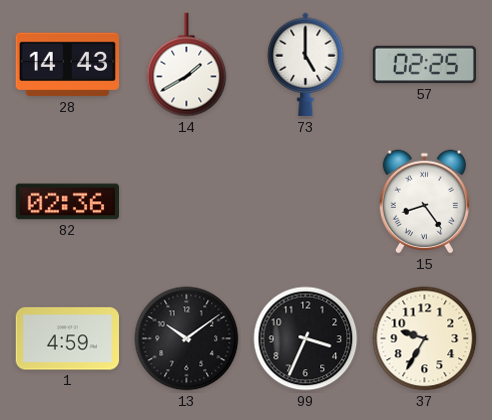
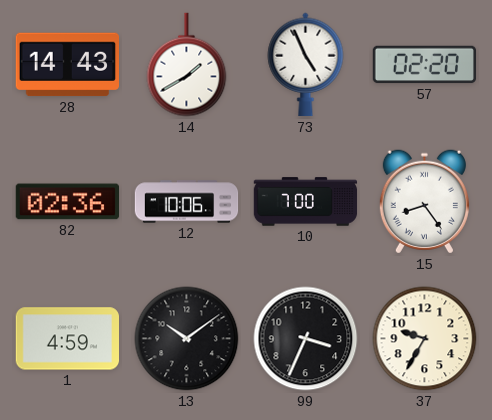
73: 5:00 -> 4:56
57: 02:25 -> 02:20
12: none -> 10:06
10: none -> 7:00
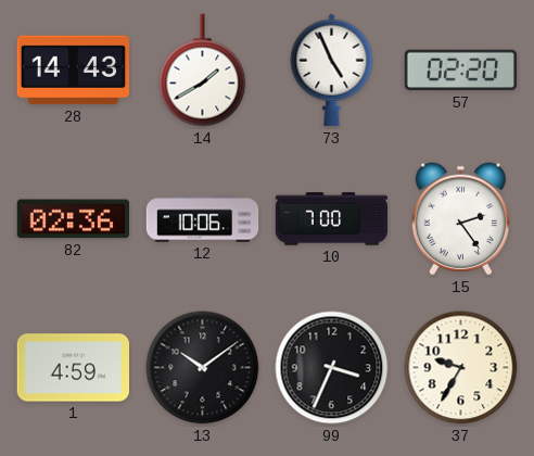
15: 8:24 -> 2:24
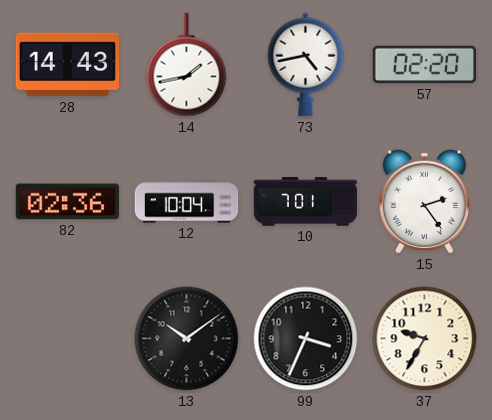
14: 1:40 -> 1:43
73: 4:56 -> 4:43
12: 10:06 -> 10:04
10: 7:00 -> 7:01
1: 4:59 -> none
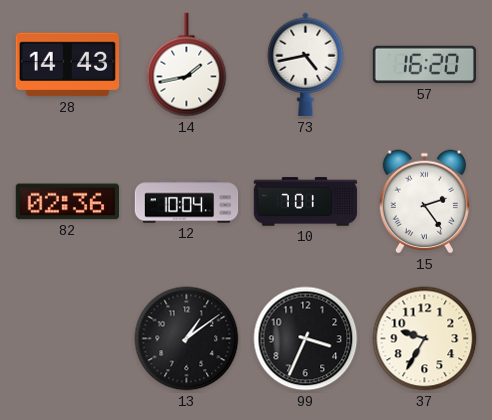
57: 02:20 -> 16:20
13: 10:09 -> 1:09
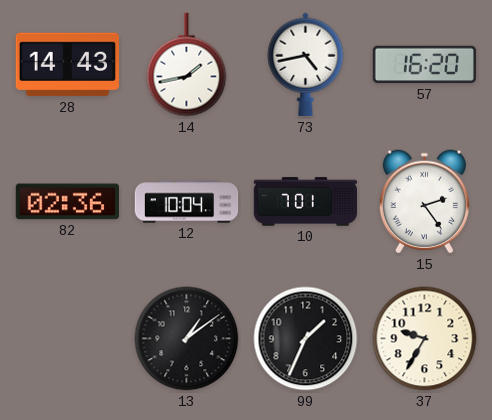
99: 3:34 -> 1:34
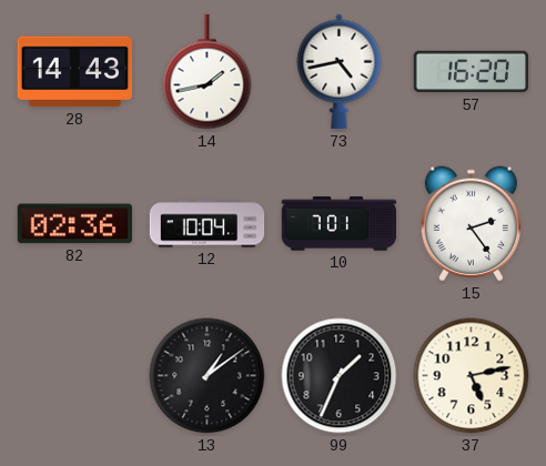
37: 9:35 -> 5:13
